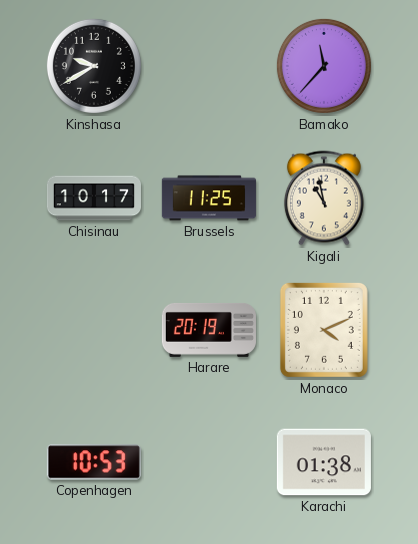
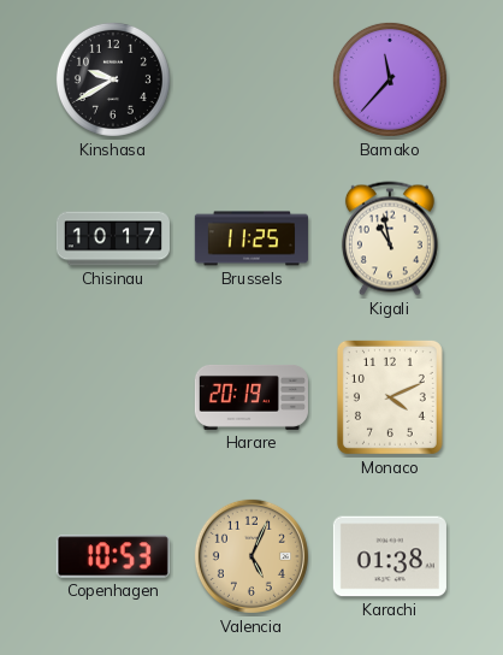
Valencia: none -> 5:04
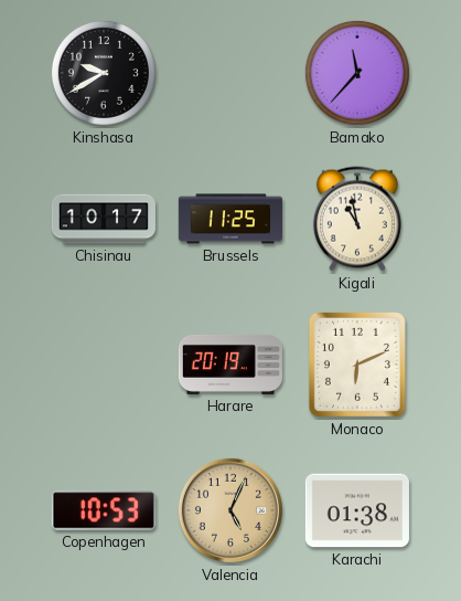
Monaco: 4:11 -> 6:11
